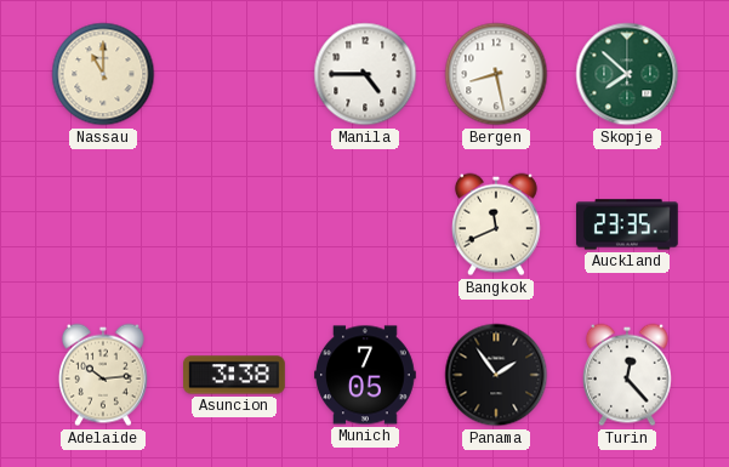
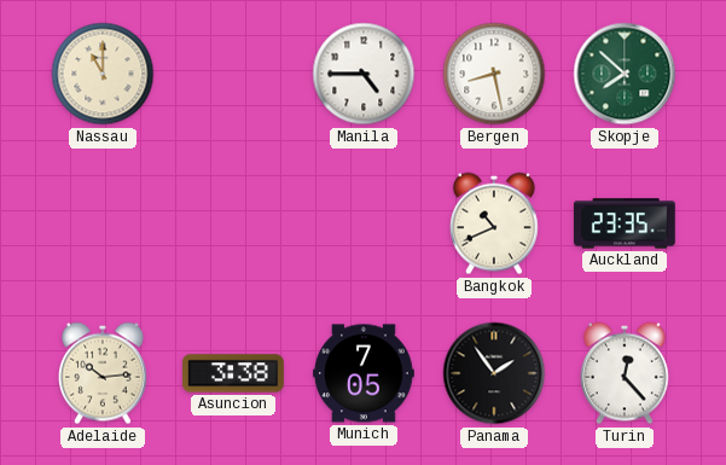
Bangkok: 11:41 -> 10:41
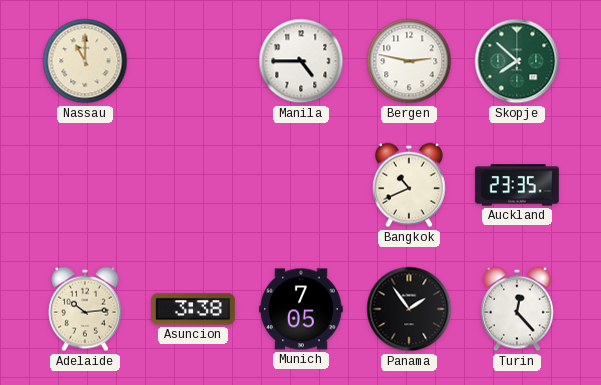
Bergen: 8:28 -> 2:47
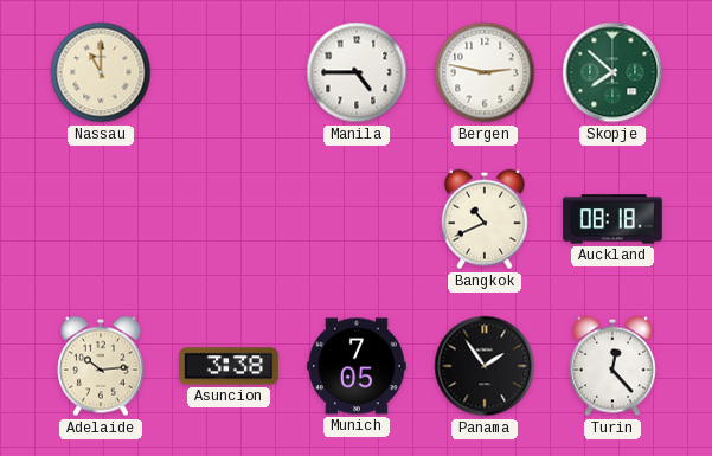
Auckland: 23:35 -> 08:18
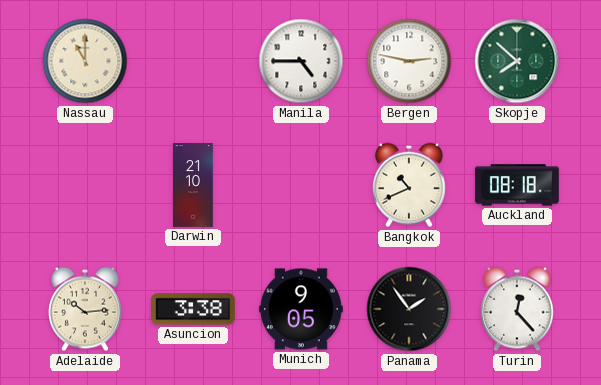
Darwin: none -> 21:10
Munich: 7:05 -> 9:05
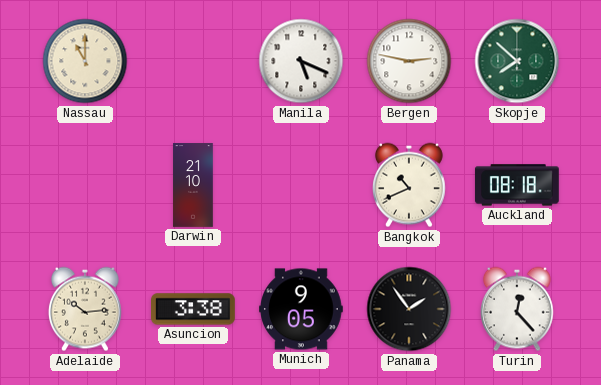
Manila: 4:45 -> 5:19
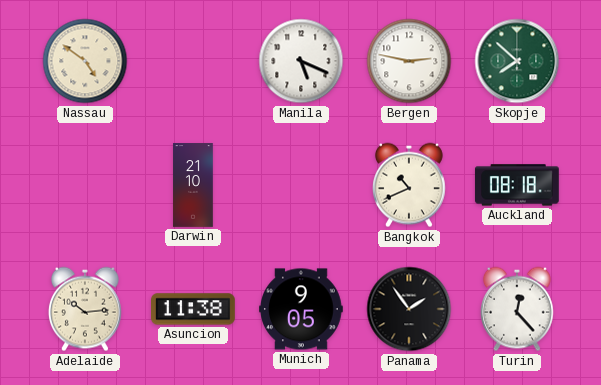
Nassau: 11:00 -> 4:51
Asuncion: 3:38 -> 11:38
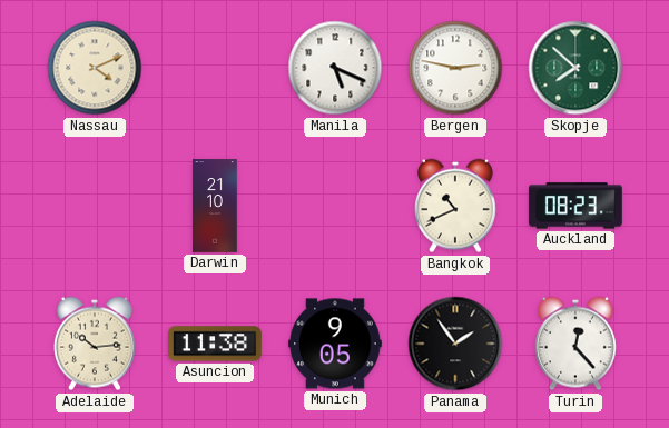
Nassau: 4:51 -> 4:11
Auckland: 08:18 -> 08:23
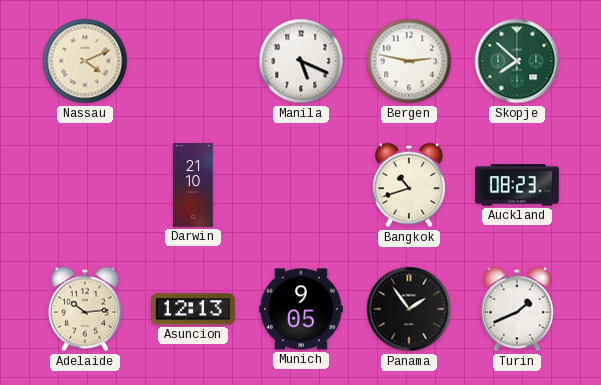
Bangkok: 10:41 -> 10:42
Asuncion: 11:38 -> 12:13
Turin: 12:23 -> 1:41
